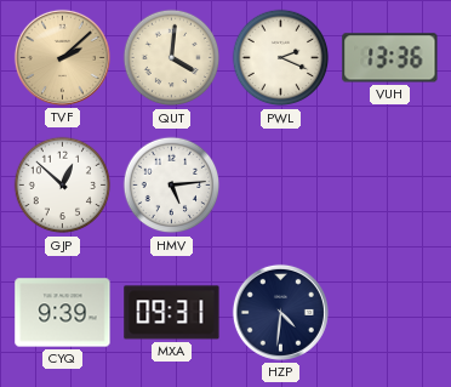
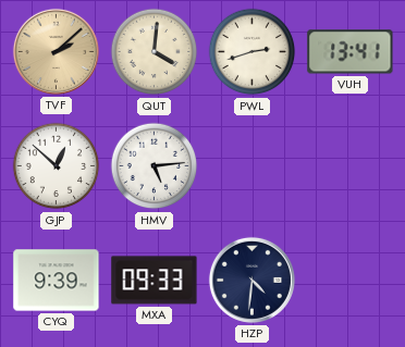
PWL: 2:19 -> 2:42
VUH: 13:36 -> 13:41
MXA: 09:31 -> 09:33
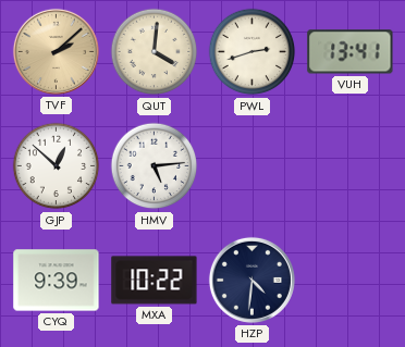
MXA: 09:33 -> 10:22
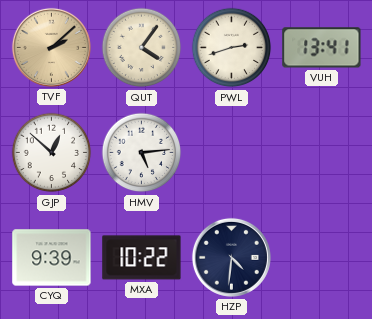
QUT: 4:01 -> 4:06
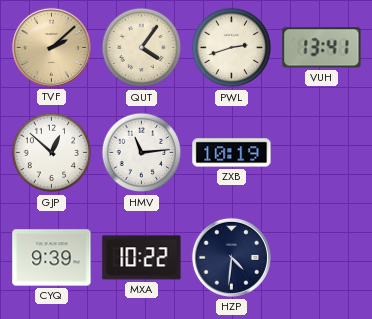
HMV: 5:14 -> 11:14
ZXB: none -> 10:19
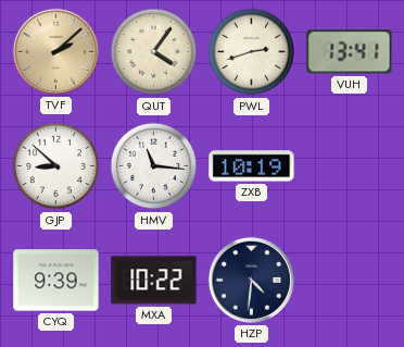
GJP: 12:52 -> 8:52
HMV: 11:14 -> 11:16
